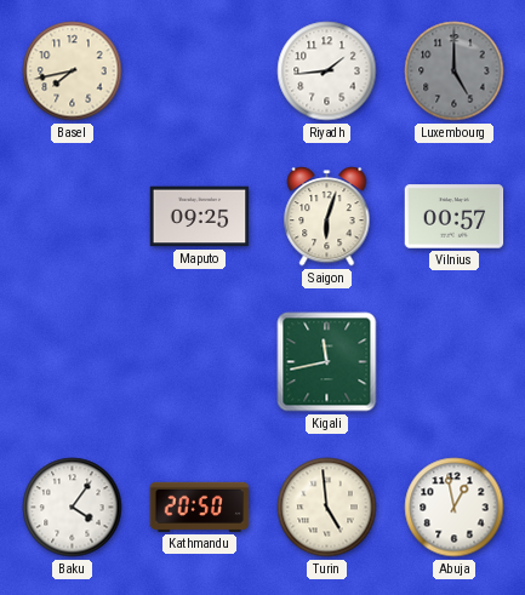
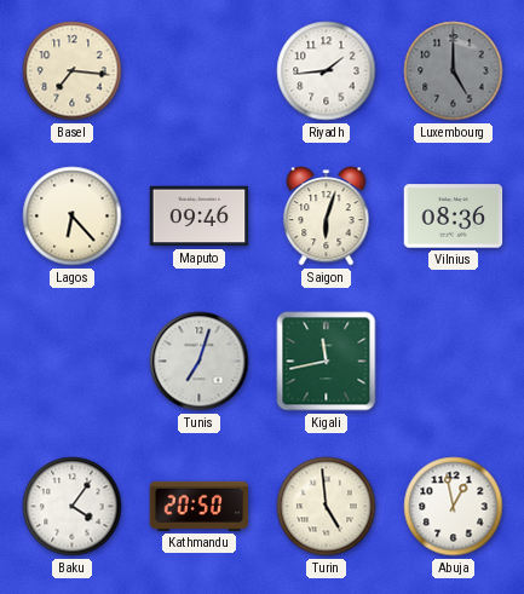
Basel: 7:43 -> 7:16
Lagos: none -> 6:23
Maputo: 09:25 -> 09:46
Vilnius: 00:57 -> 08:36
Tunis: none -> 7:03
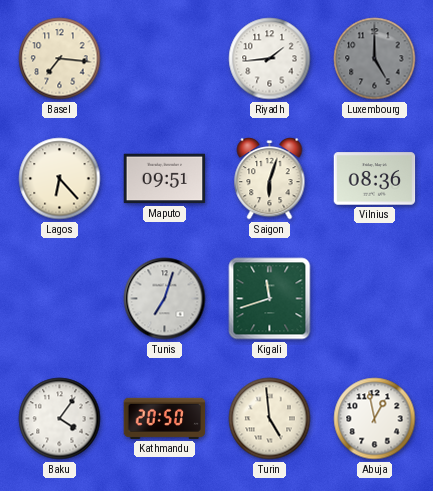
Maputo: 09:46 -> 09:51
Kigali: 11:43 -> 11:42
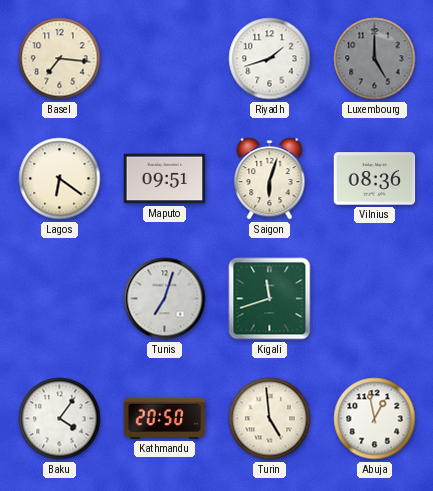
Riyadh: 1:44 -> 1:42
Lagos: 6:23 -> 6:21
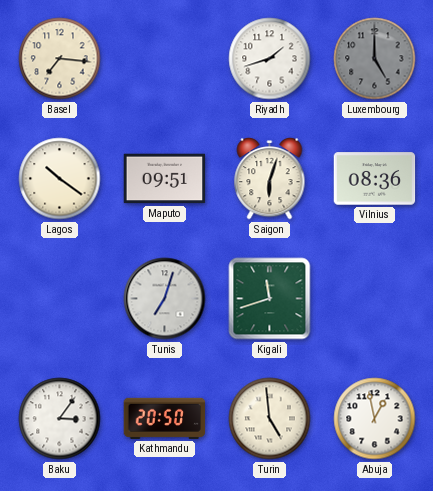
Lagos: 6:21 -> 10:21
Baku: 4:06 -> 3:06
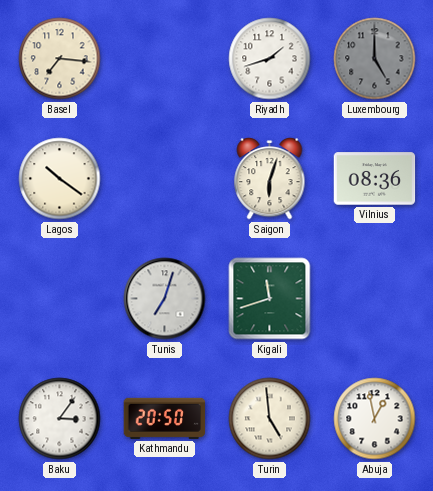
Maputo: 09:51 -> none
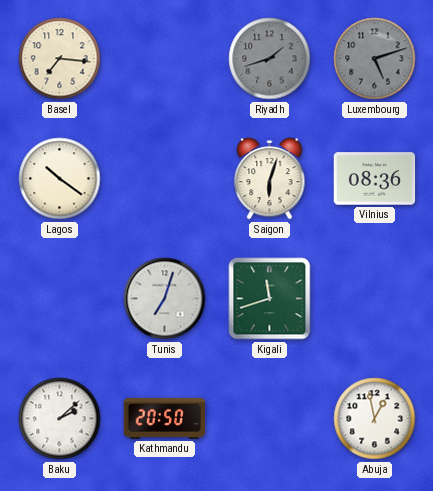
Riyadh dial: white -> grey
Luxembourg: 5:00 -> 5:12
Baku: 3:06 -> 2:08
Turin: 4:59 -> none
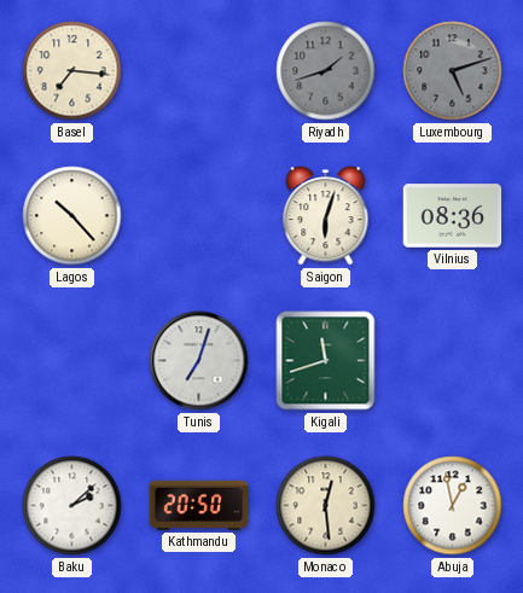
Lagos: 10:21 -> 10:23
Monaco: none -> 12:29
